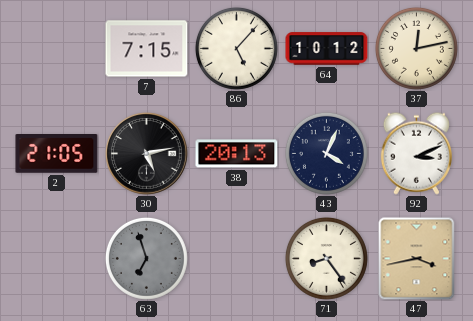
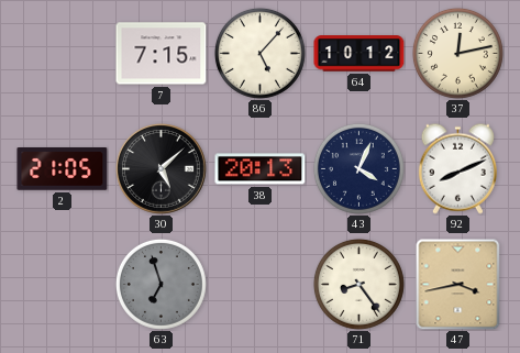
30: 5:13 -> 5:08
92: 3:11 -> 8:11
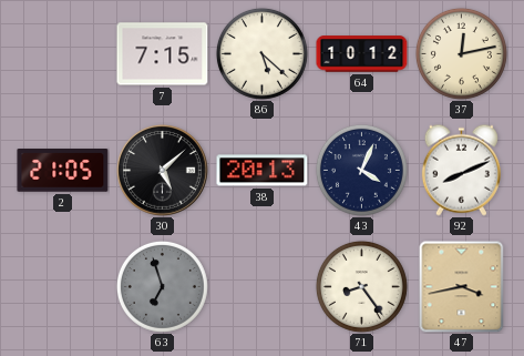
86: 5:07 -> 5:22
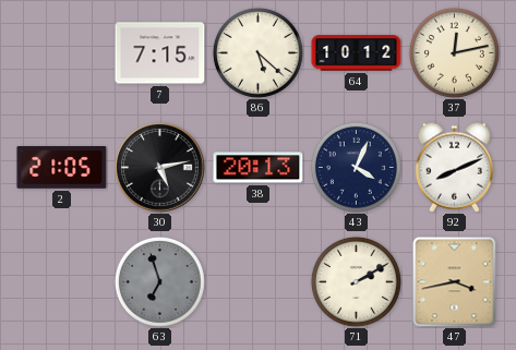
30: 5:08 -> 5:13
71: 8:24 -> 2:10
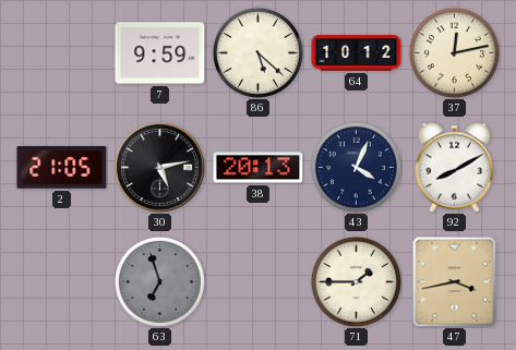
7: 7:15 -> 9:59
92: 8:11 -> 8:10
71: 2:10 -> 1:45
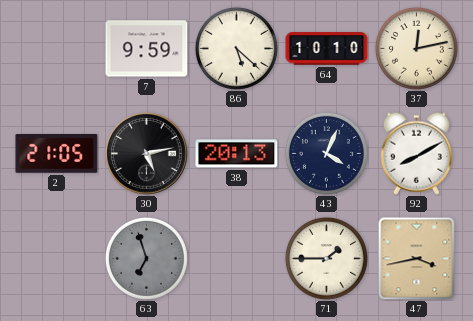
64: 10:12 -> 10:10
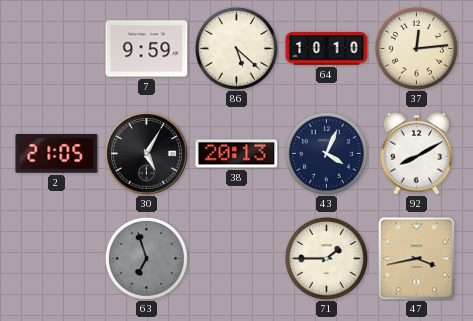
37: 12:13 -> 12:14
30: 5:13 -> 5:05
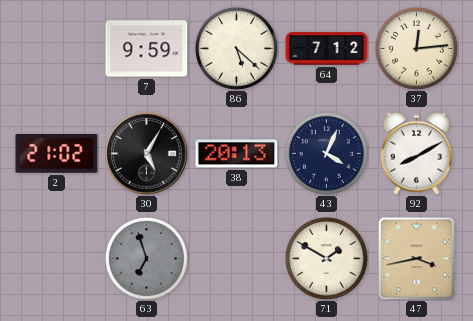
64: 10:10 -> 7:12
2: 21:05 -> 21:02
71: 1:45 -> 1:50
